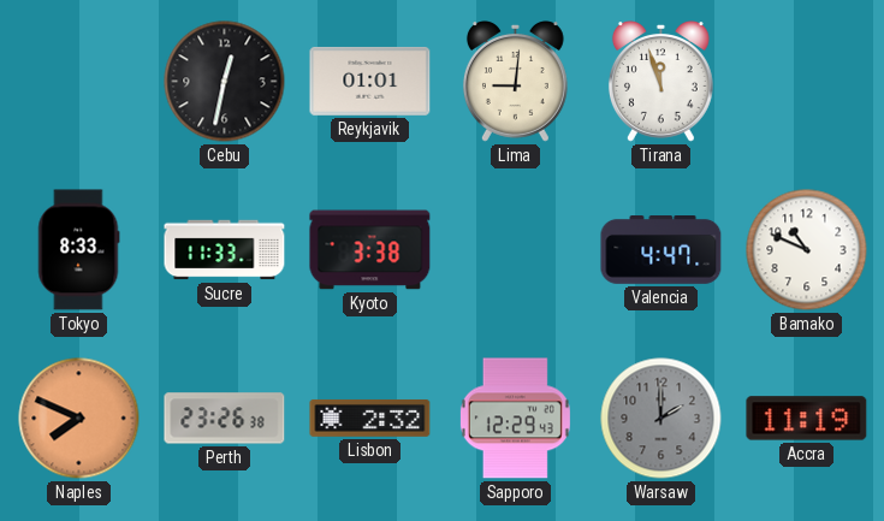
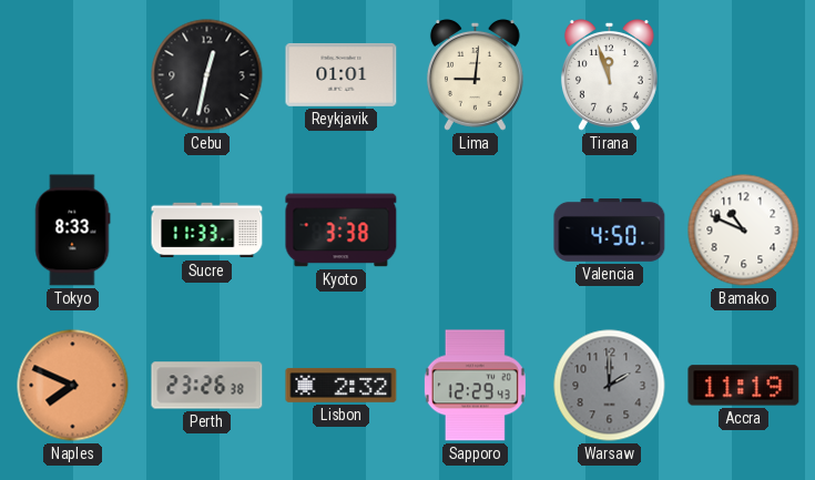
Valencia: 4:47 -> 4:50
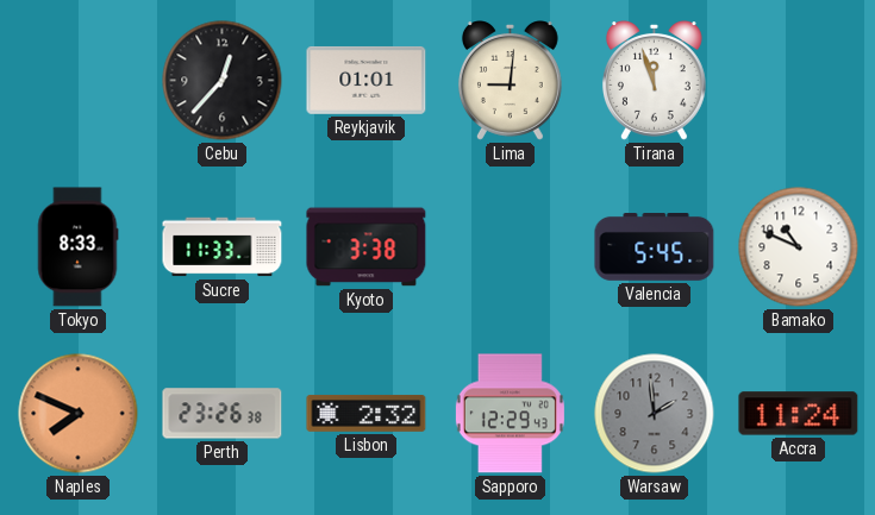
Cebu: 12:32 -> 12:37
Valencia: 4:50 -> 5:45
Warsaw: 2:00 -> 1:59
Accra: 11:19 -> 11:24
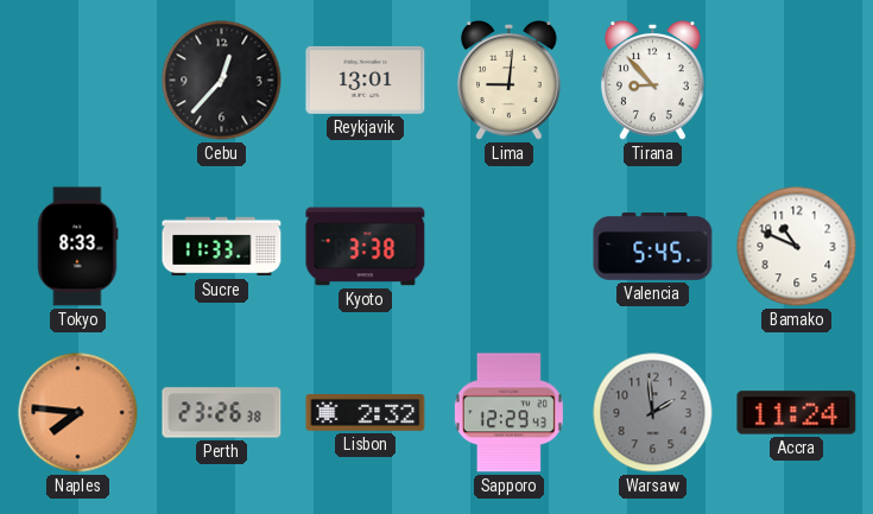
Reykjavik: 01:01 -> 13:01
Tirana: 11:57 -> 8:53
Naples: 7:49 -> 7:46
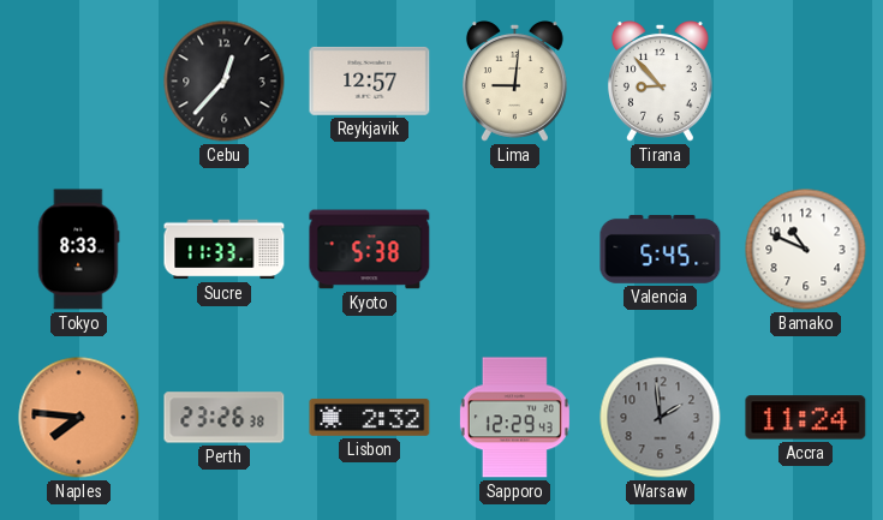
Reykjavik: 13:01 -> 12:57
Kyoto: 3:38 -> 5:38
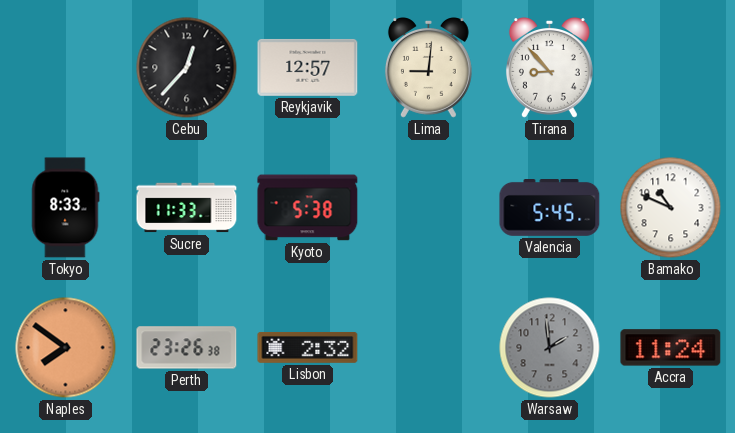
Naples: 7:46 -> 7:51
Sapporo: 12:29 -> none
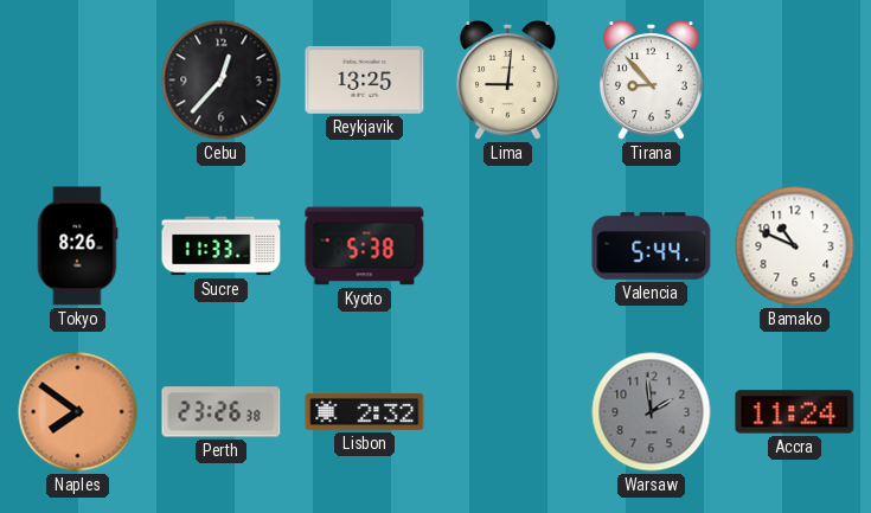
Reykjavik: 12:57 -> 13:25
Tokyo: 8:33 -> 8:26
Valencia: 5:45 -> 5:44
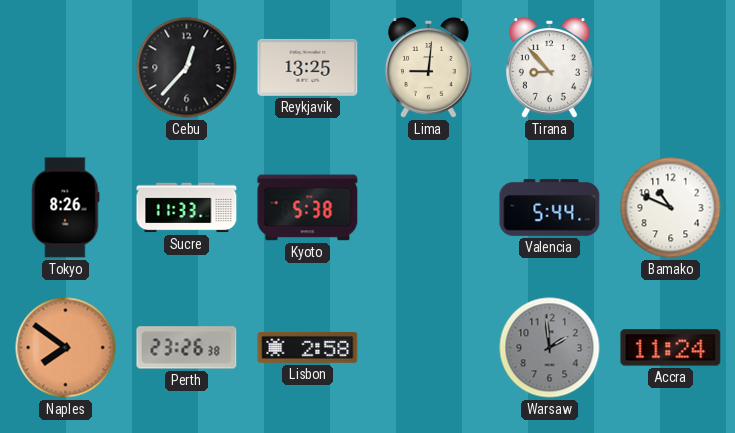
Lisbon: 2:32 -> 2:58
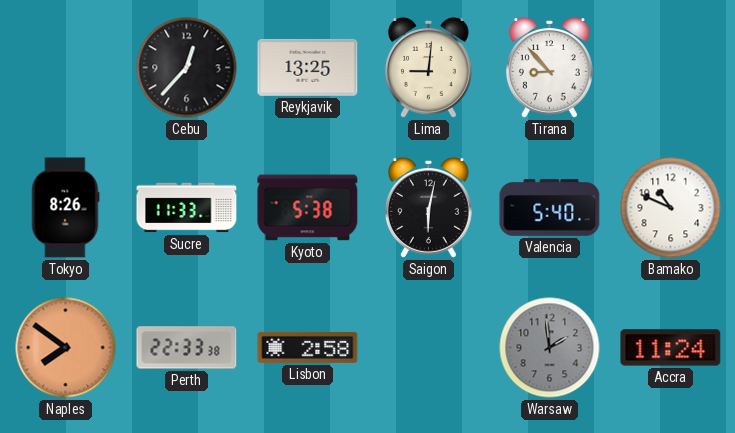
Saigon: none -> 6:02
Valencia: 5:44 -> 5:40
Perth: 23:26 -> 22:33
